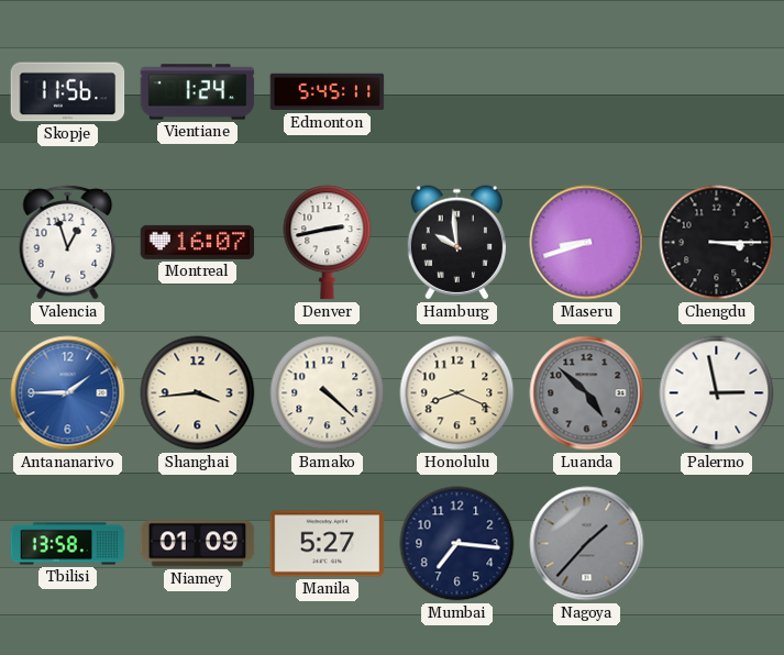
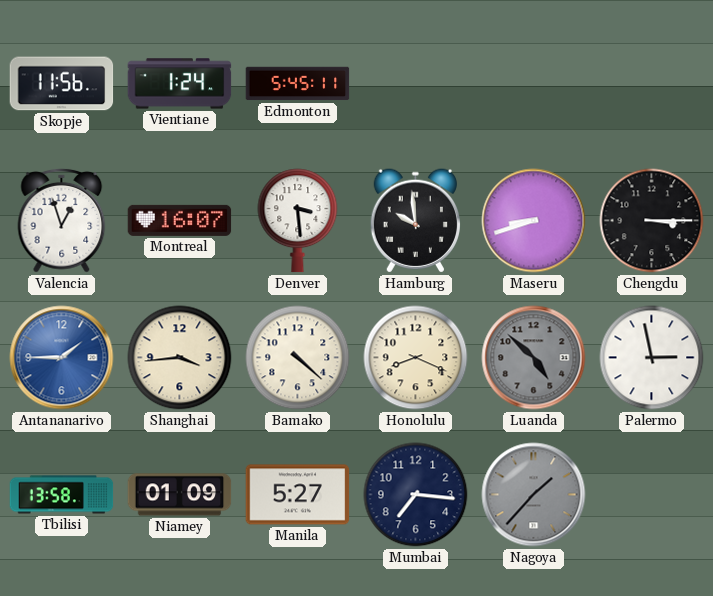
Denver: 2:43 -> 3:29
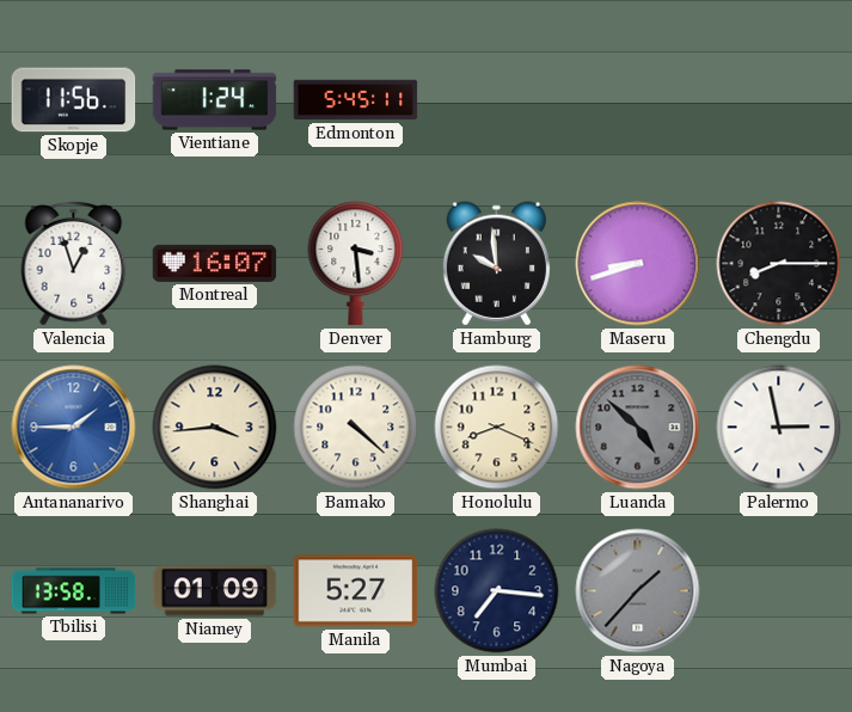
Chengdu: 3:15 -> 8:15
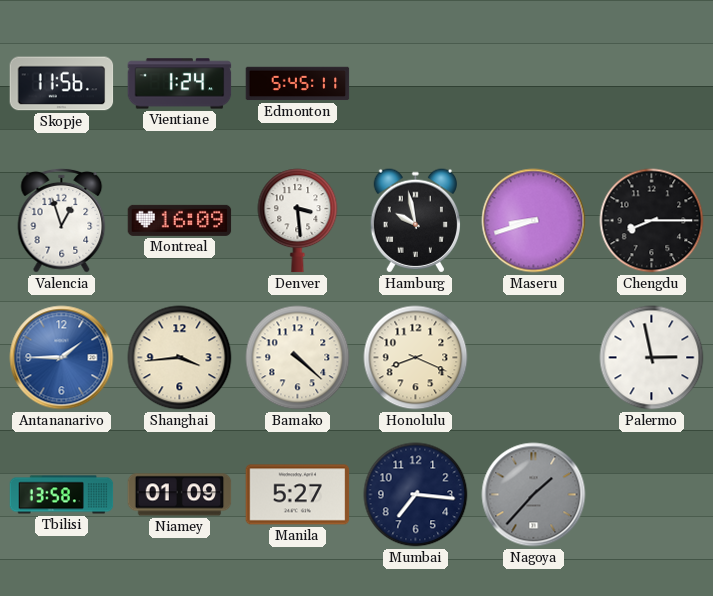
Montreal: 16:07 -> 16:09
Hamburg: 9:59 -> 9:58
Luanda: 4:52 -> none
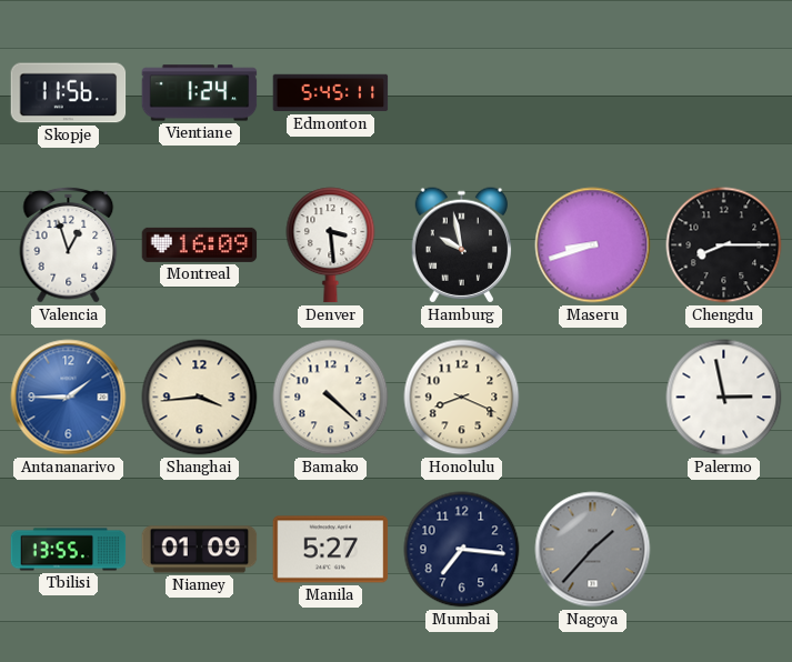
Tbilisi: 13:58 -> 13:55
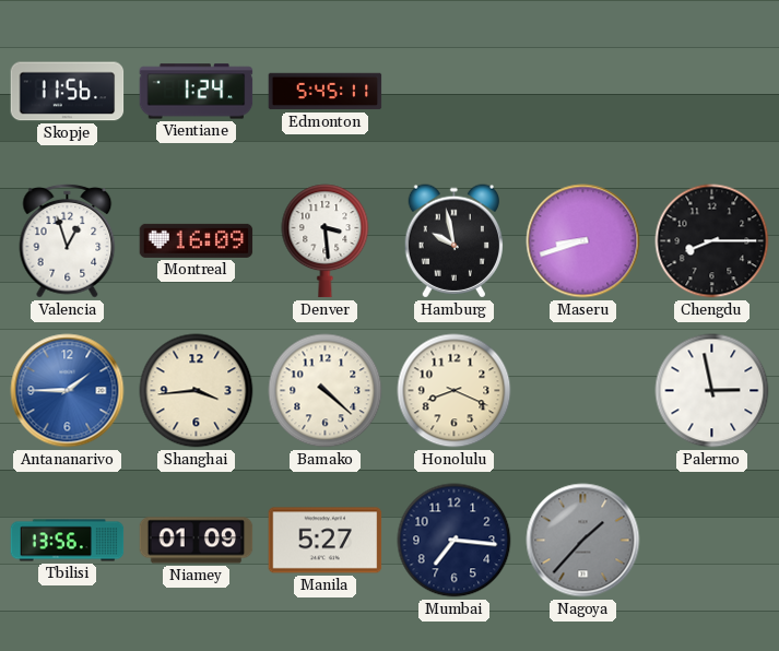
Tbilisi: 13:55 -> 13:56
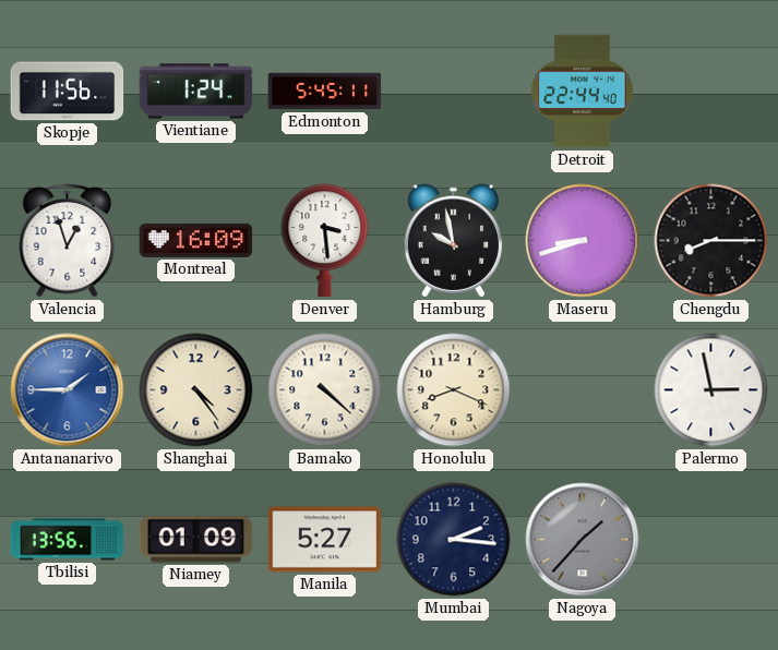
Detroit: none -> 22:44
Shanghai: 3:44 -> 4:24
Mumbai: 7:16 -> 2:16
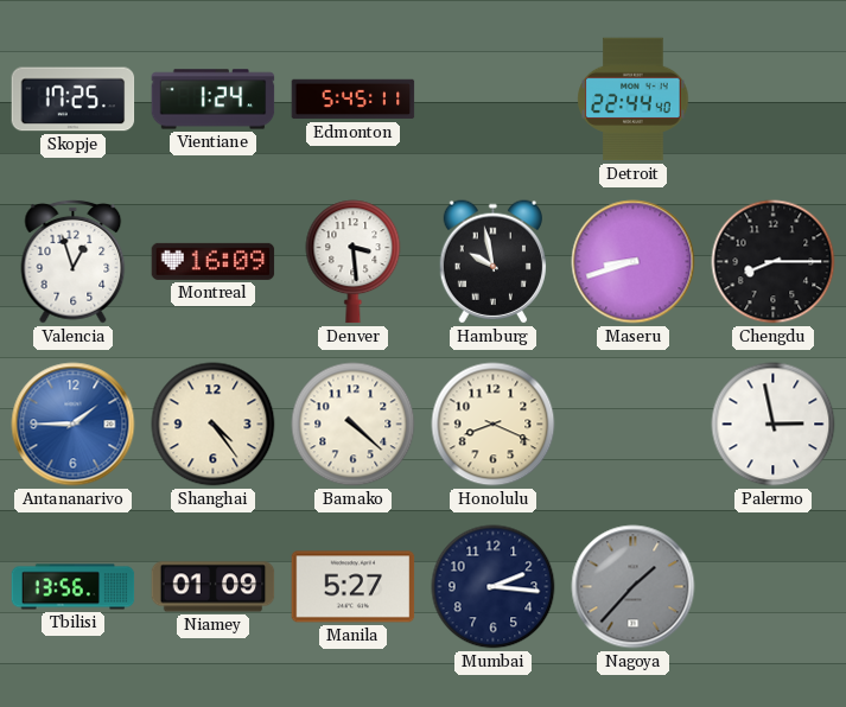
Skopje: 11:56 -> 17:25
